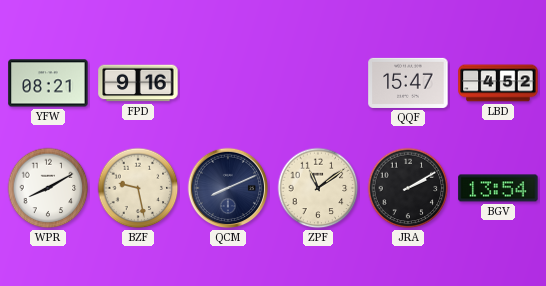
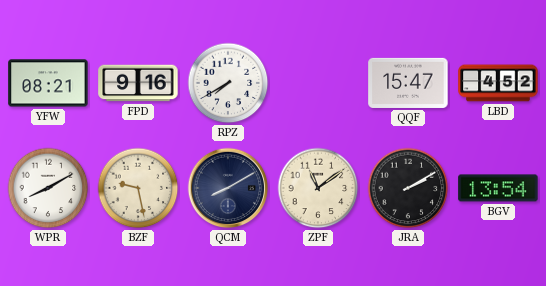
RPZ: none -> 7:40
QCM: 8:11 -> 8:10
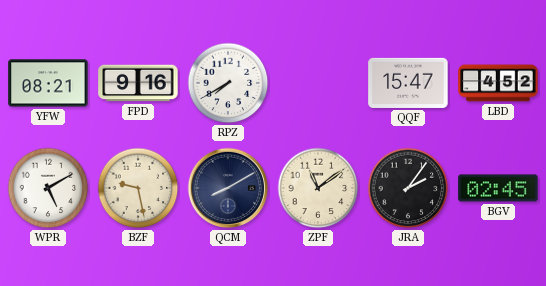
WPR: 8:10 -> 5:10
JRA: 2:10 -> 2:06
BGV: 13:54 -> 02:45
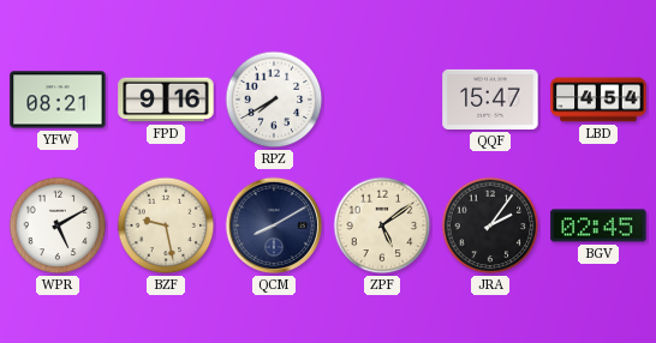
LBD: 4:52 -> 4:54
ZPF: 11:09 -> 5:09
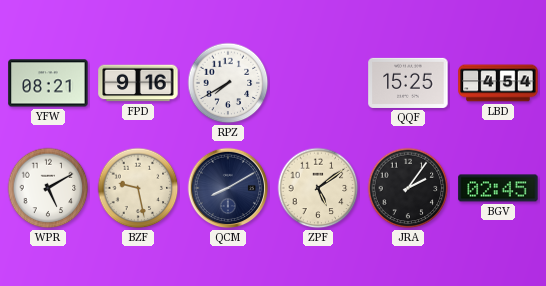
QQF: 15:47 -> 15:25
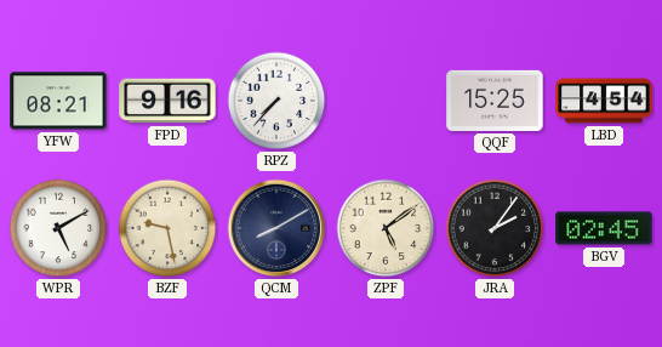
RPZ: 7:40 -> 7:37
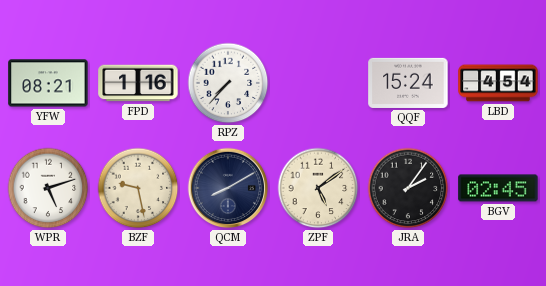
FPD: 9:16 -> 1:16
QQF: 15:25 -> 15:24
WPR: 5:10 -> 5:12
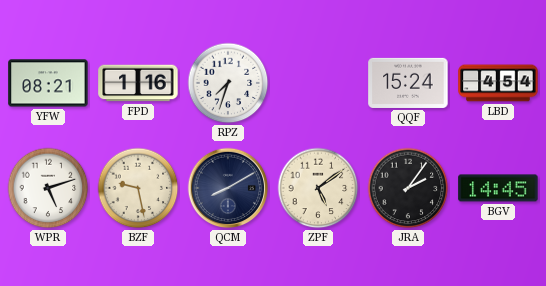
RPZ: 7:37 -> 7:33
BGV: 02:45 -> 14:45
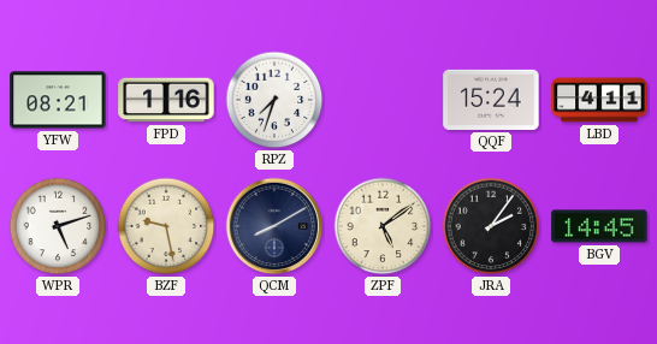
LBD: 4:54 -> 4:11
